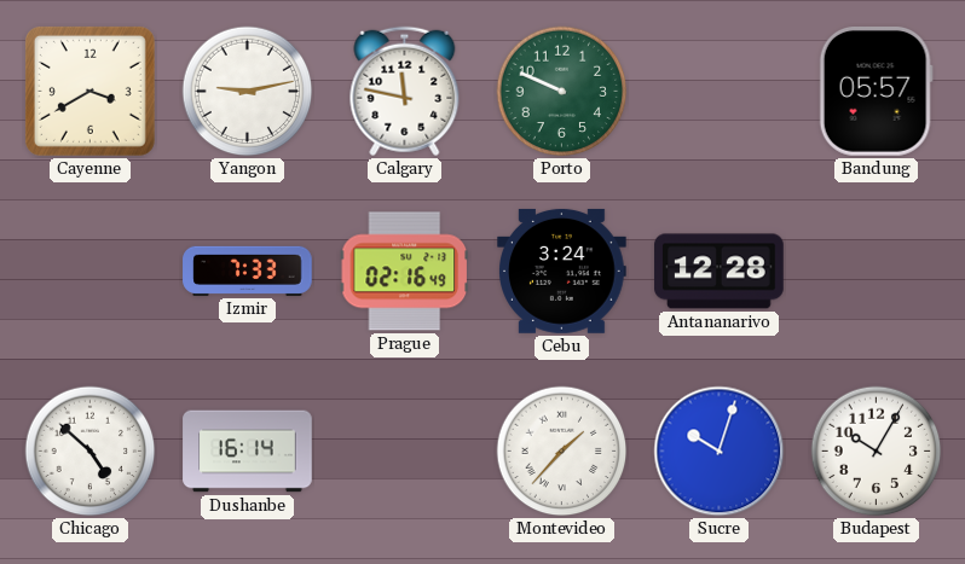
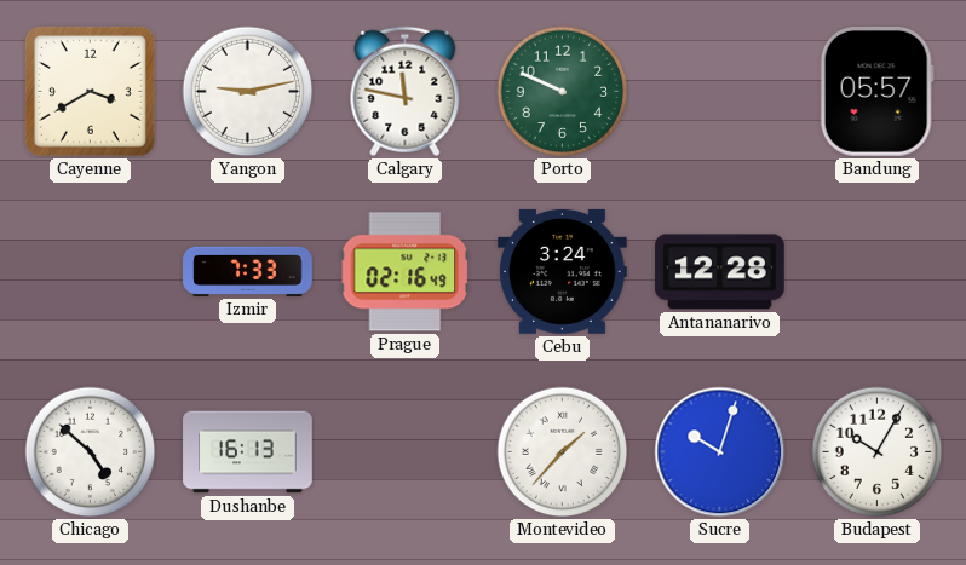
Dushanbe: 16:14 -> 16:13
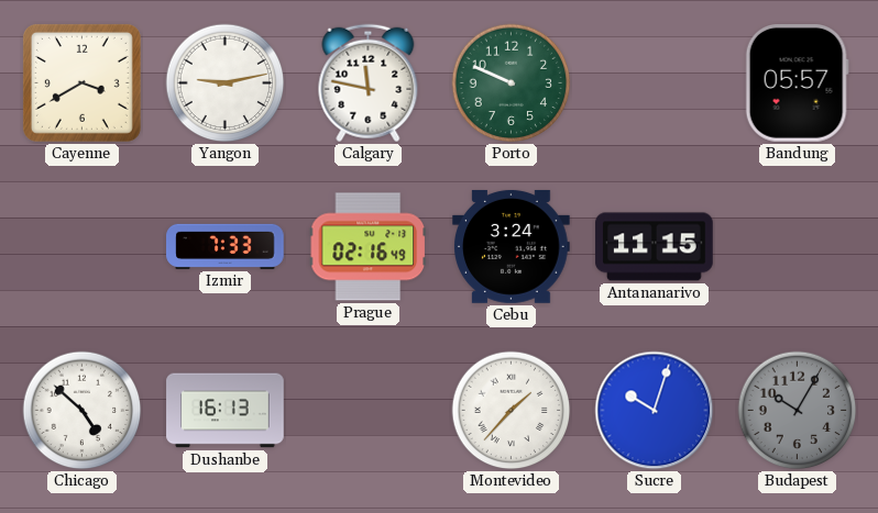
Antananarivo: 12:28 -> 11:15
Budapest dial: white -> grey
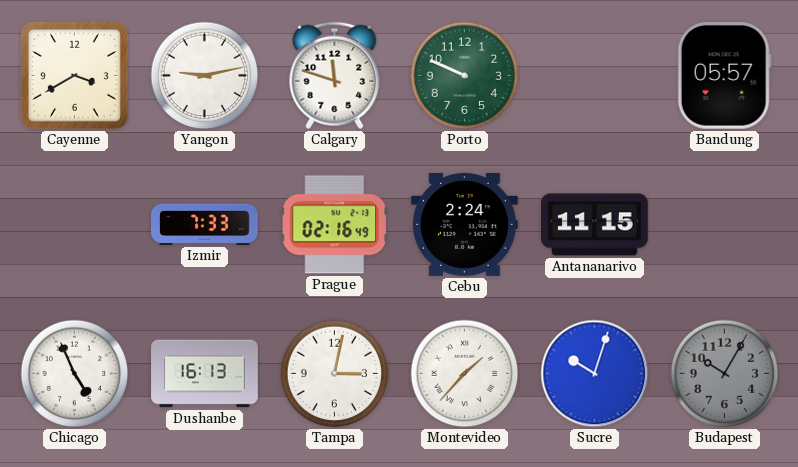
Calgary: 11:47 -> 11:48
Cebu: 3:24 -> 2:24
Chicago: 4:52 -> 4:56
Tampa: none -> 3:02
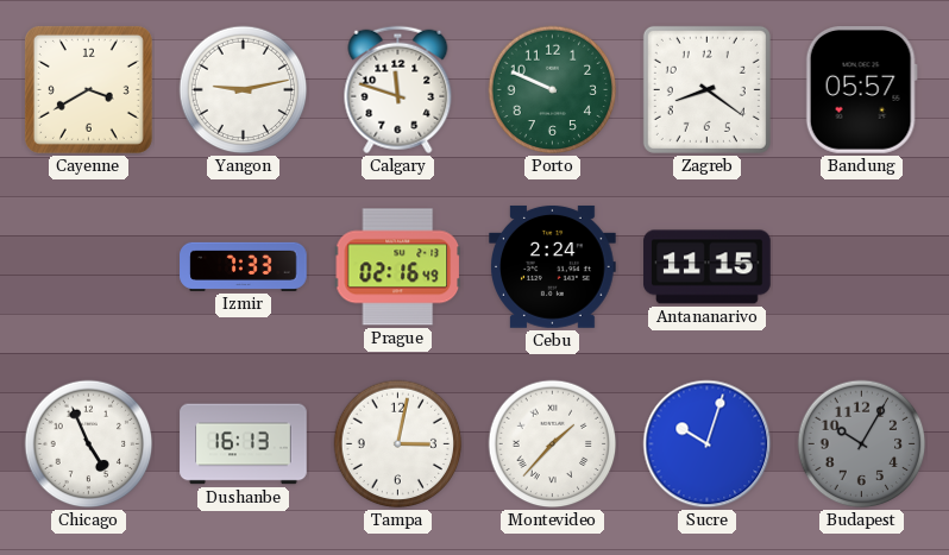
Zagreb: none -> 8:21
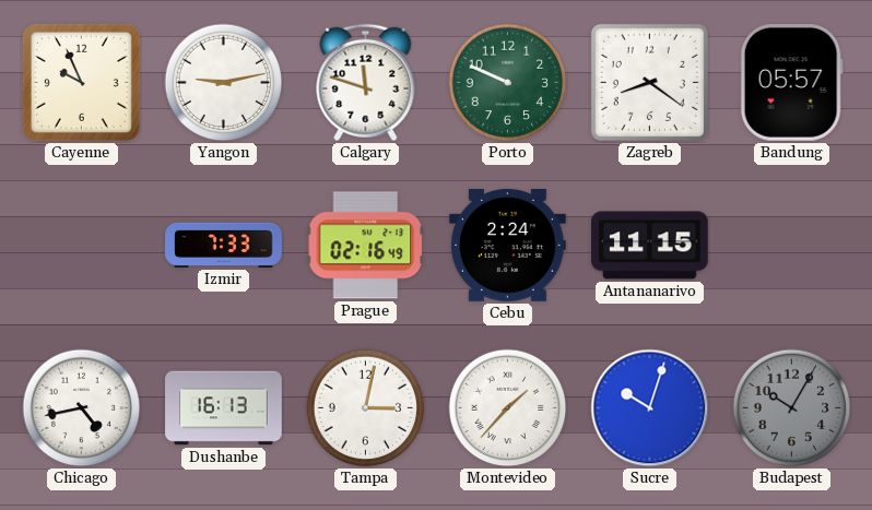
Cayenne: 3:40 -> 9:56
Chicago: 4:56 -> 4:43
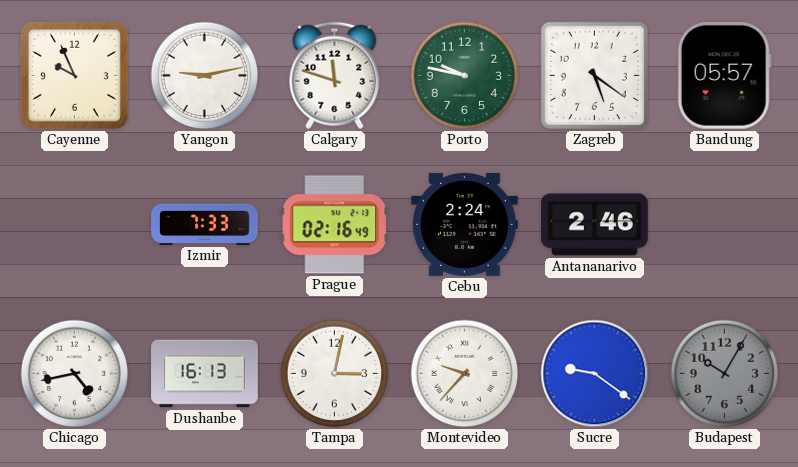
Porto: 9:49 -> 9:47
Zagreb: 8:21 -> 5:21
Antananarivo: 11:15 -> 2:46
Montevideo: 1:37 -> 9:37
Sucre: 10:03 -> 9:21
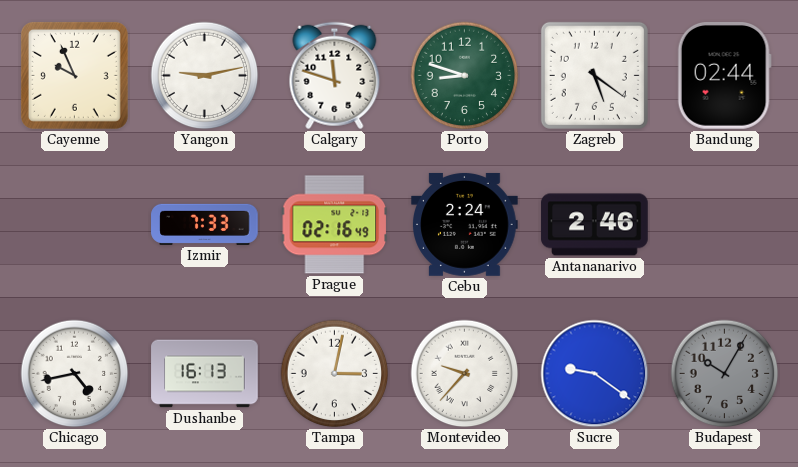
Porto: 9:47 -> 8:48
Bandung: 05:57 -> 02:44
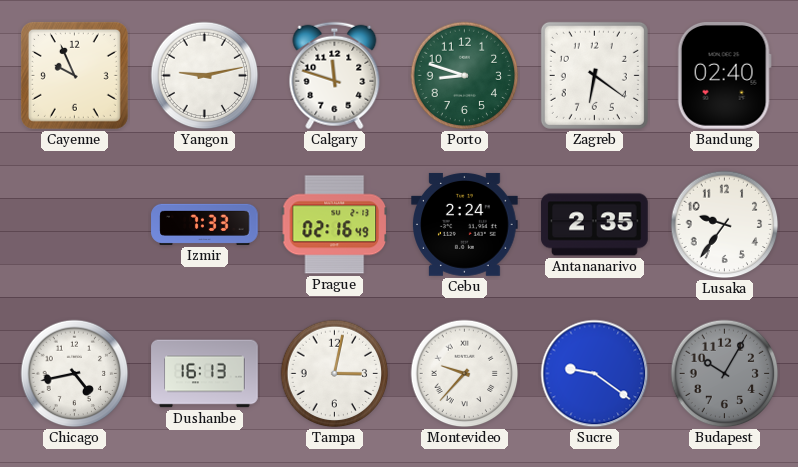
Zagreb: 5:21 -> 6:21
Bandung: 02:44 -> 02:40
Antananarivo: 2:46 -> 2:35
Lusaka: none -> 9:36
